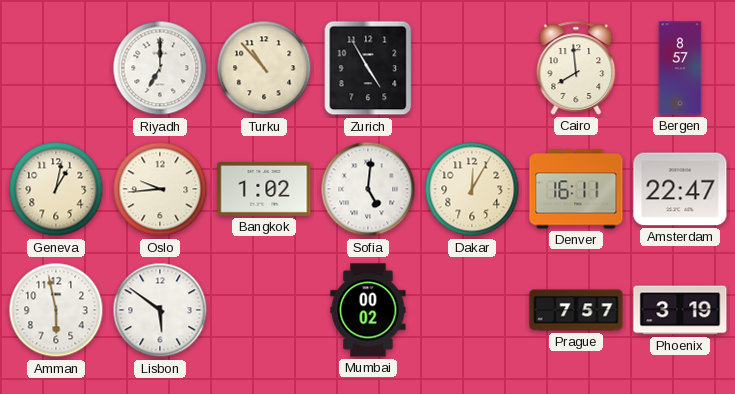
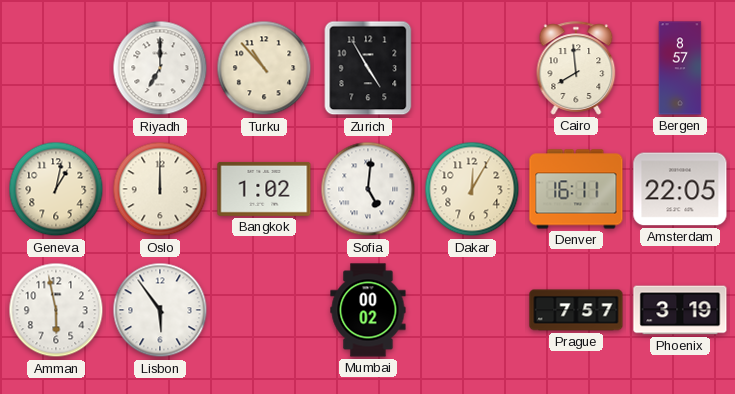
Oslo: 9:44 -> 12:00
Amsterdam: 22:47 -> 22:05
Lisbon: 5:51 -> 5:54
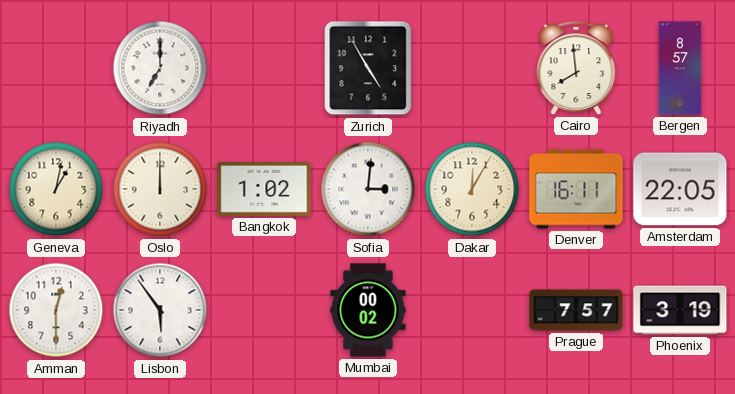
Turku: 10:53 -> none
Sofia: 5:01 -> 3:01
Amman: 5:58 -> 12:30
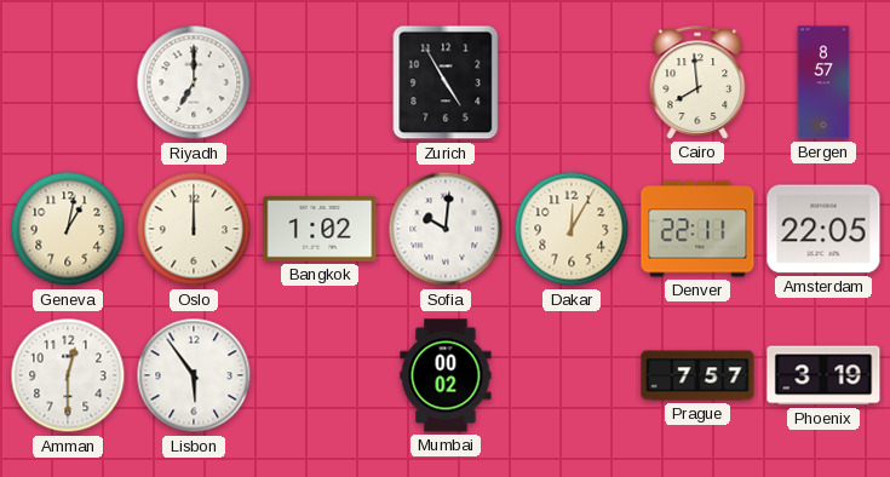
Sofia: 3:01 -> 10:01
Denver: 16:11 -> 22:11
